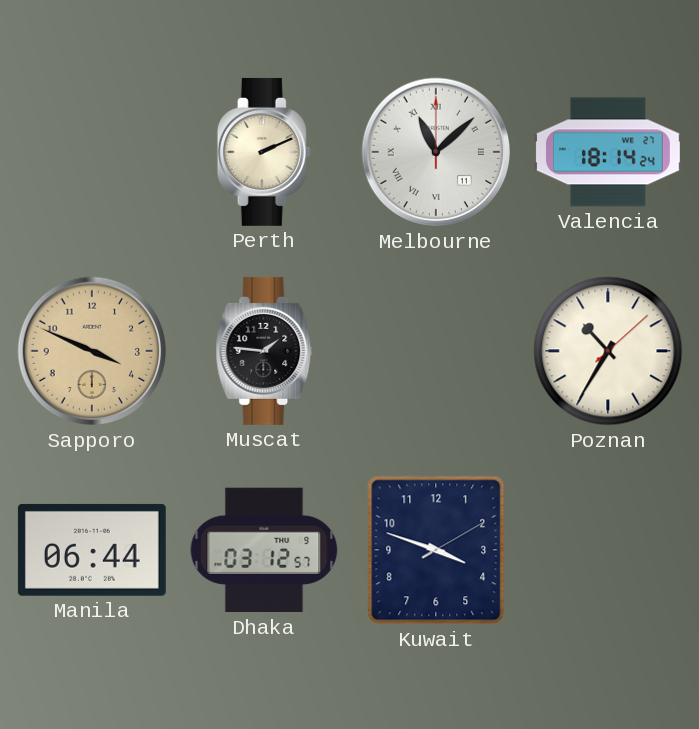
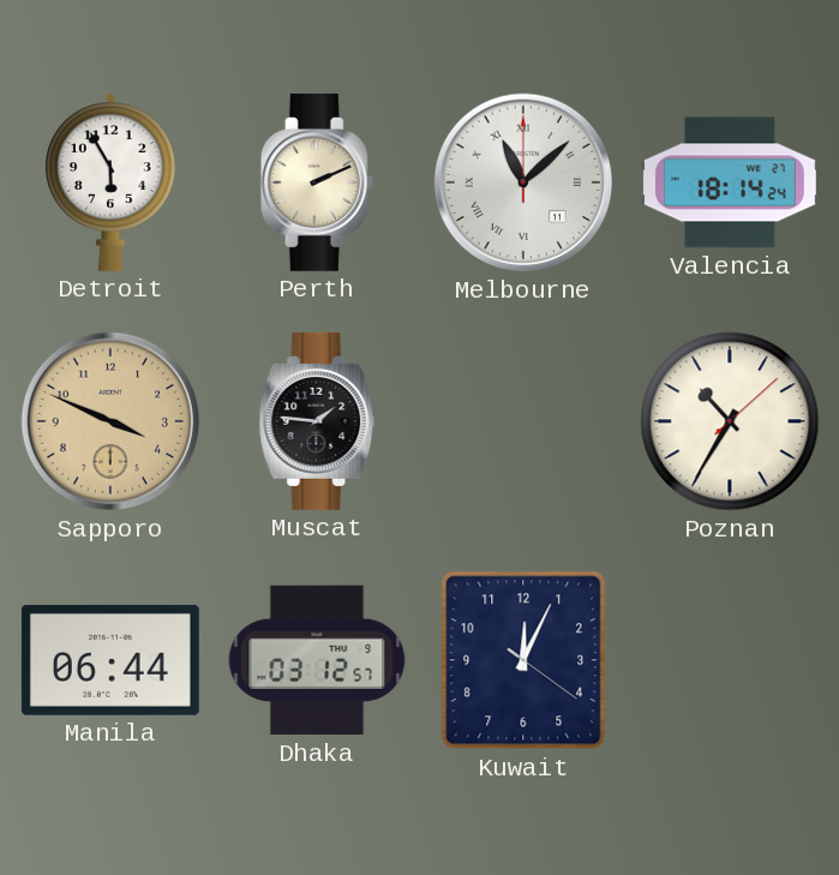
Detroit: none -> 5:55
Kuwait: 3:48 -> 12:04
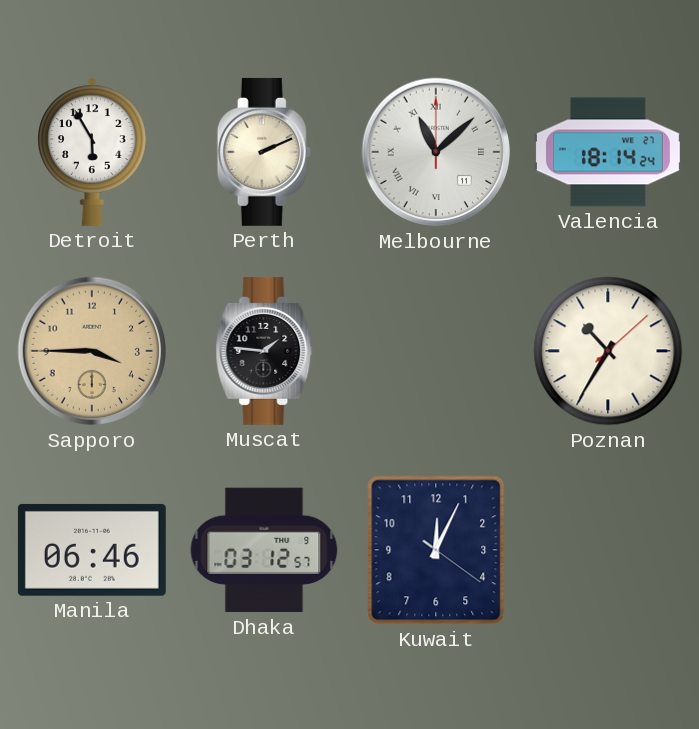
Sapporo: 3:49 -> 3:45
Manila: 06:44 -> 06:46
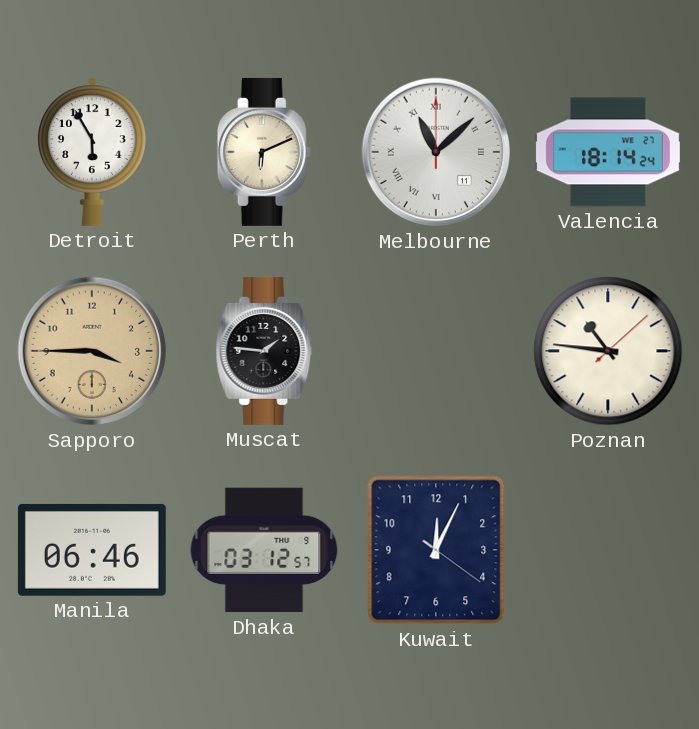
Perth: 2:11 -> 6:11
Poznan: 10:35 -> 10:46
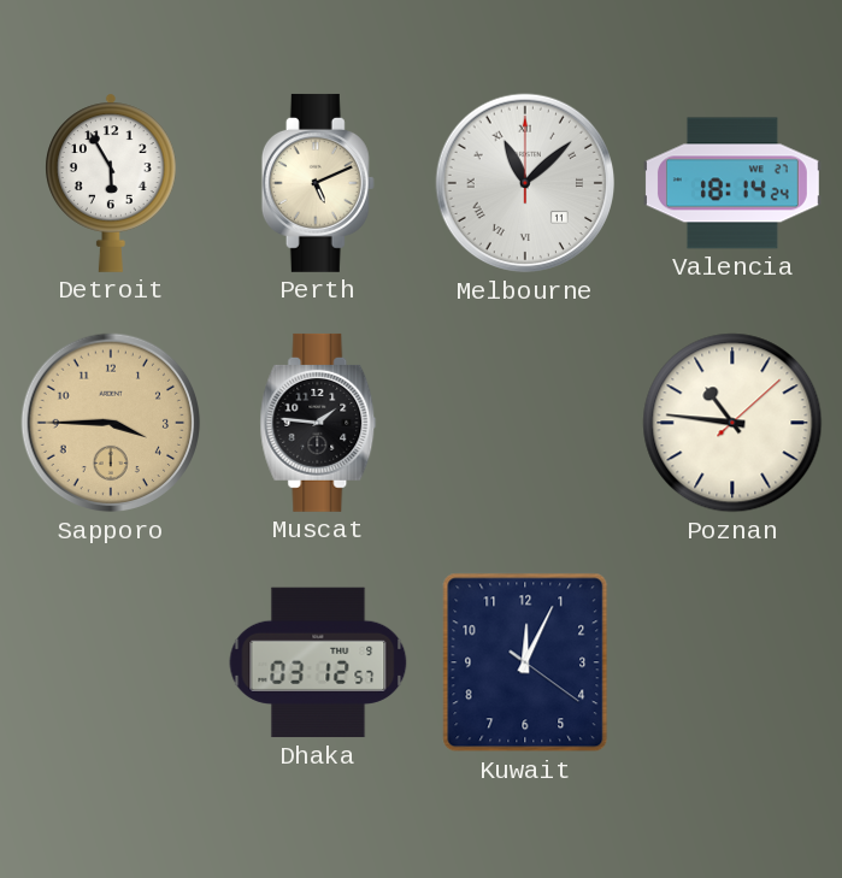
Perth: 6:11 -> 5:11
Manila: 06:46 -> none
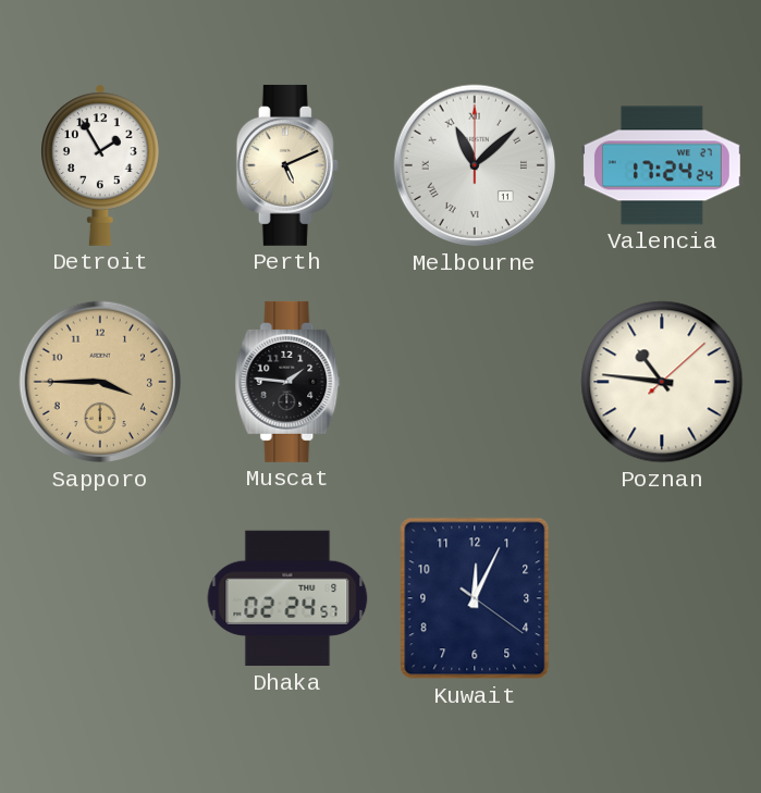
Detroit: 5:55 -> 1:55
Valencia: 18:14 -> 17:24
Dhaka: 03:12 -> 02:24
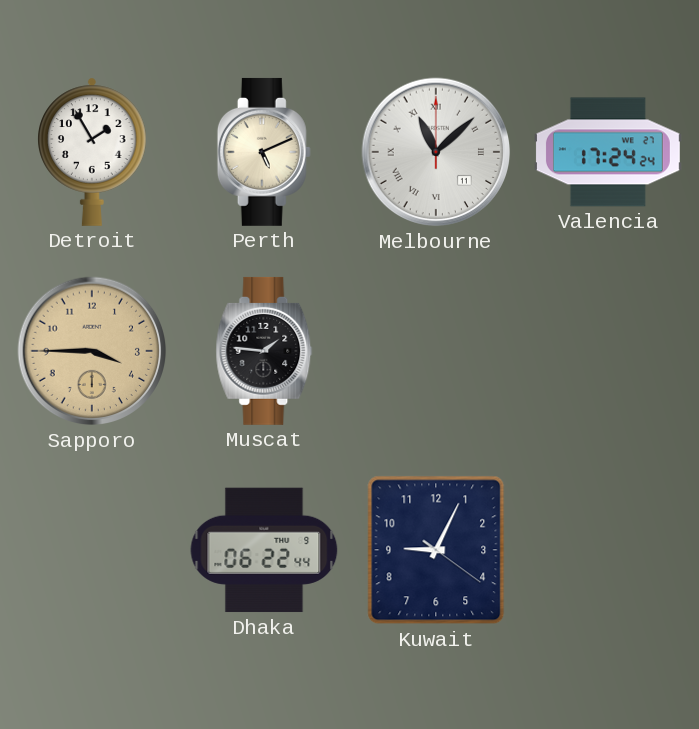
Poznan: 10:46 -> none
Dhaka: 02:24 -> 06:22
Kuwait: 12:04 -> 9:04
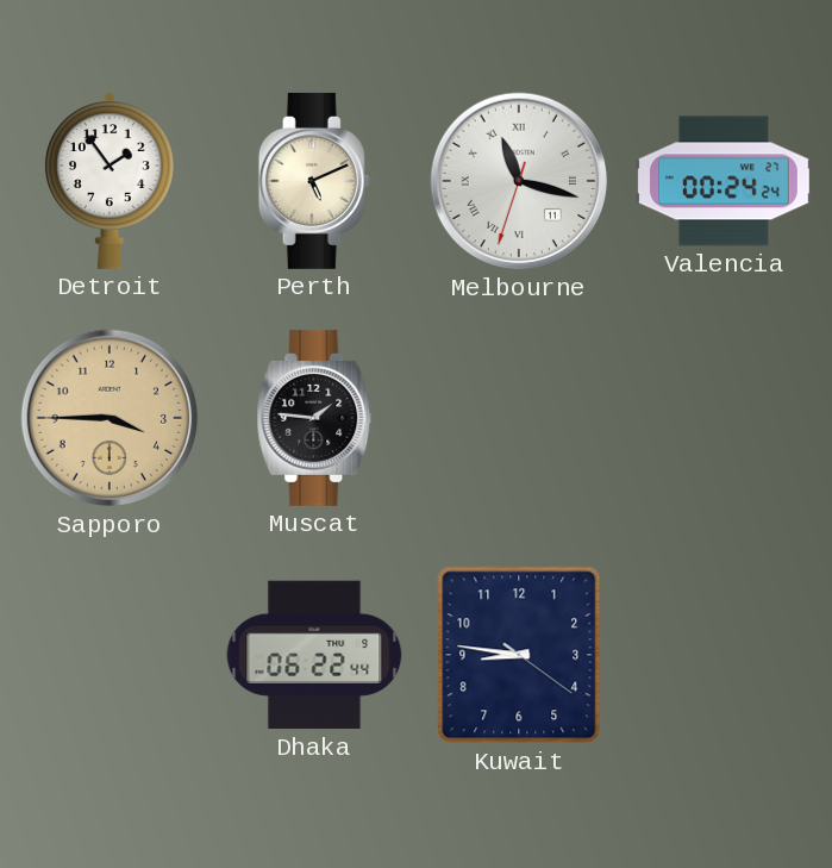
Detroit: 1:55 -> 1:54
Melbourne: 11:08 -> 11:17
Valencia: 17:24 -> 00:24
Kuwait: 9:04 -> 8:46
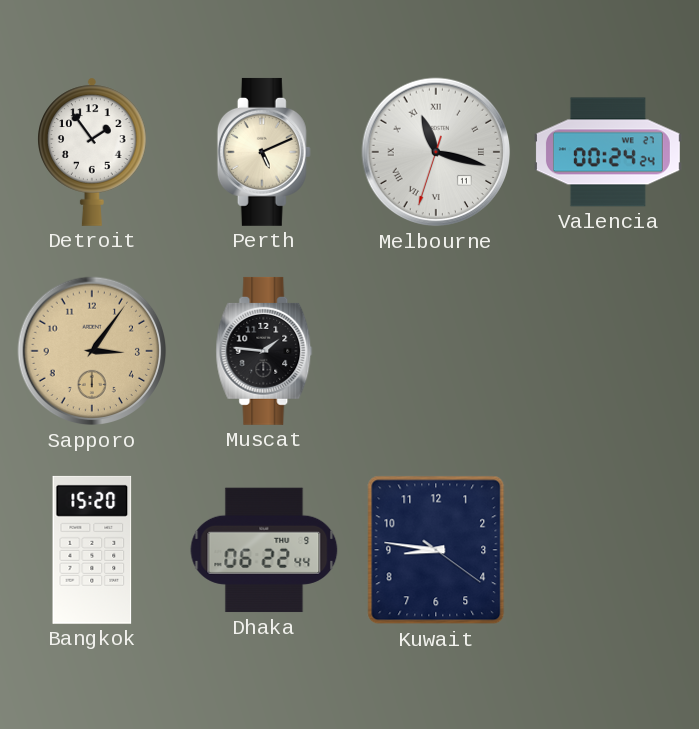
Sapporo: 3:45 -> 3:06
Bangkok: none -> 15:20
